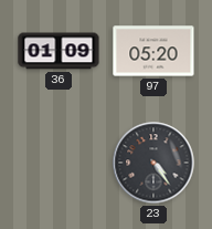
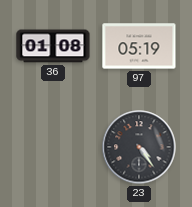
36: 01:09 -> 01:08
97: 05:20 -> 05:19
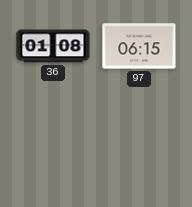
97: 05:19 -> 06:15
23: 4:24 -> none
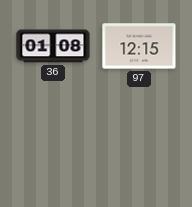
97: 06:15 -> 12:15
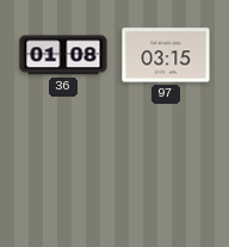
97: 12:15 -> 03:15
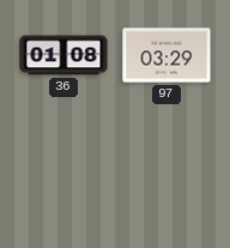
97: 03:15 -> 03:29
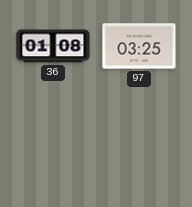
97: 03:29 -> 03:25
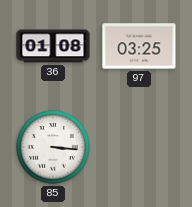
85: none -> 3:16
